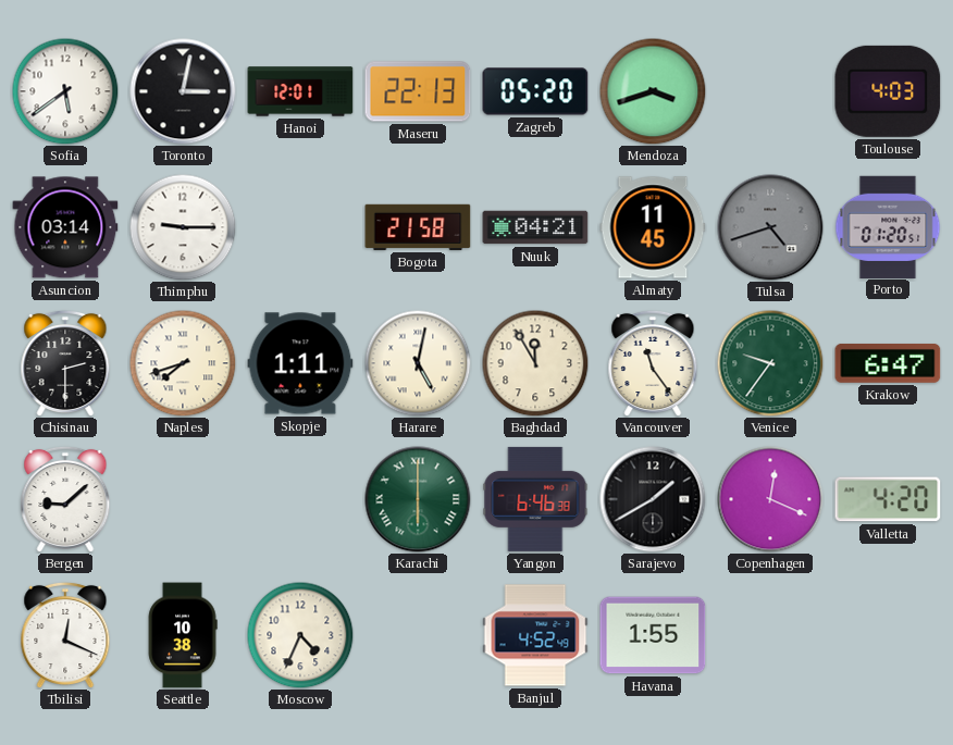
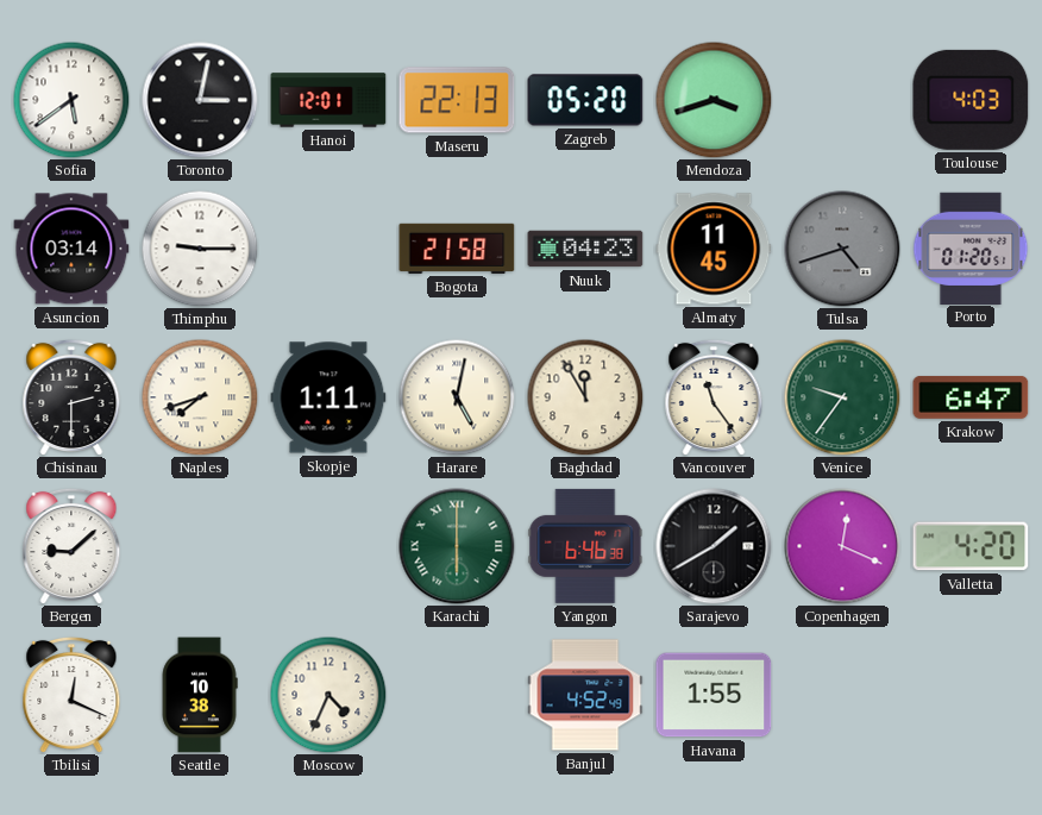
Nuuk: 04:21 -> 04:23
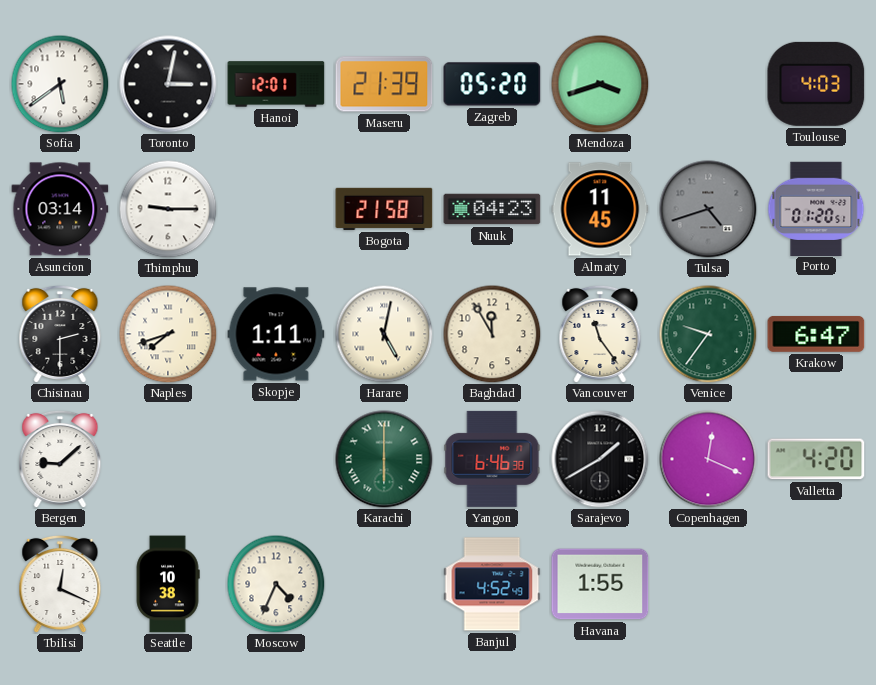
Maseru: 22:13 -> 21:39
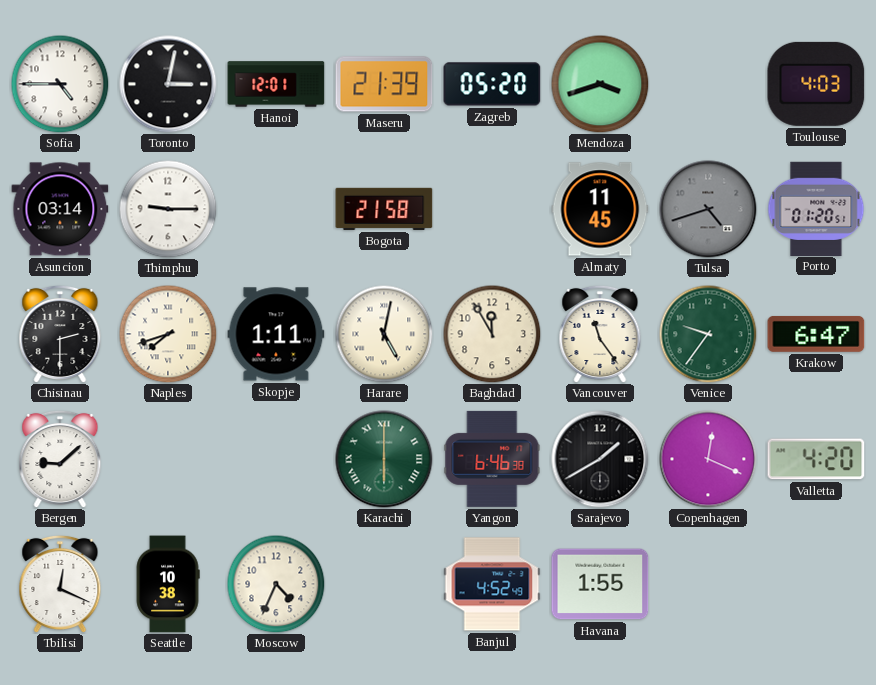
Sofia: 5:39 -> 4:45
Nuuk: 04:23 -> none
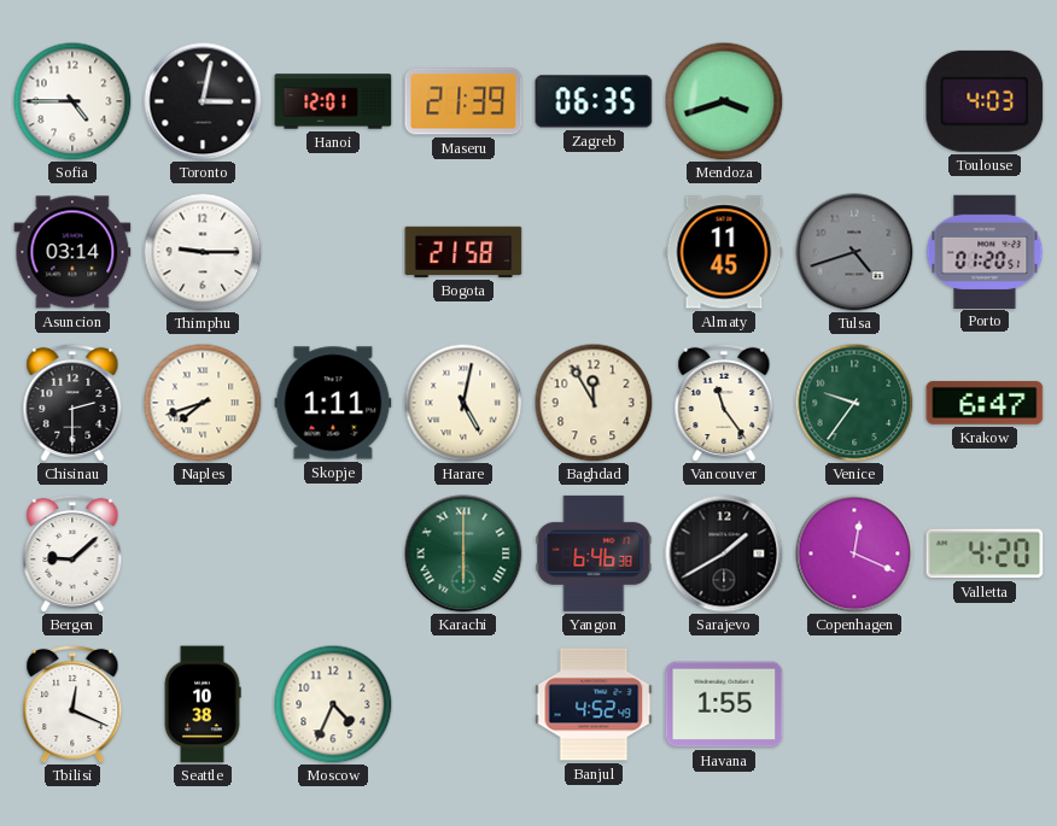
Zagreb: 05:20 -> 06:35
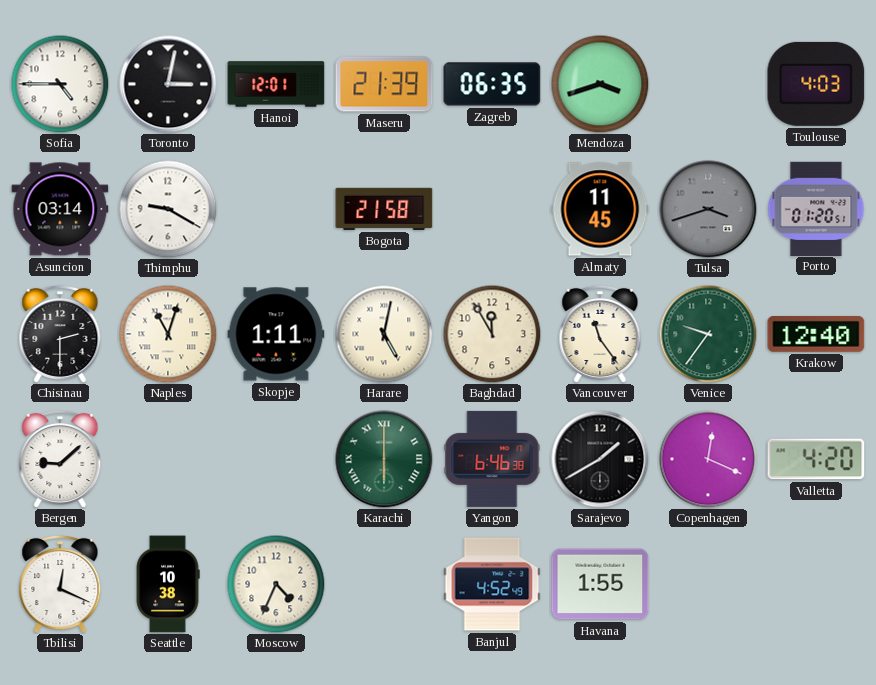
Thimphu: 9:15 -> 9:20
Tulsa: 4:42 -> 3:42
Naples: 7:42 -> 11:03
Krakow: 6:47 -> 12:40
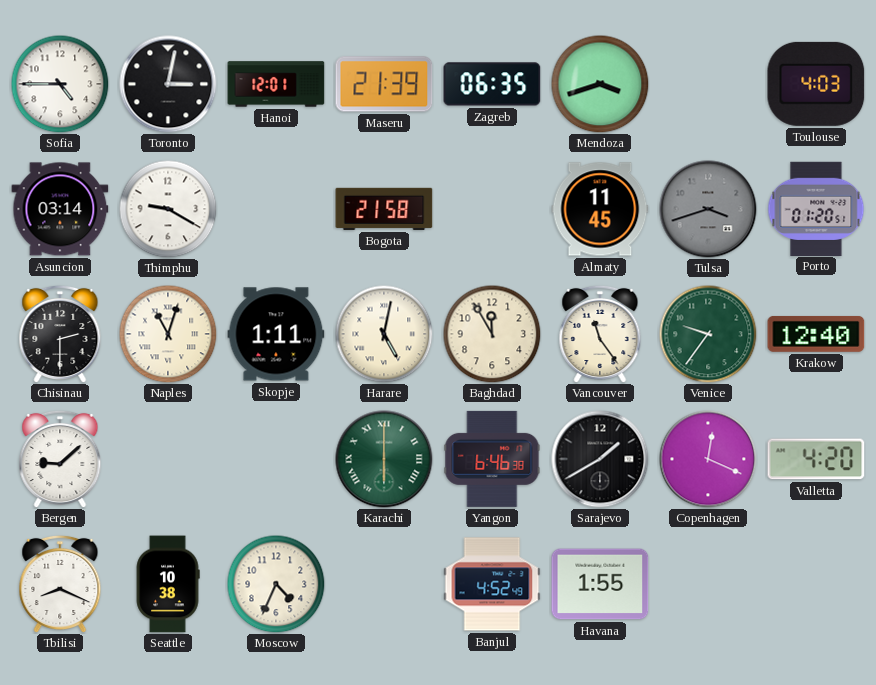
Tbilisi: 12:19 -> 8:19
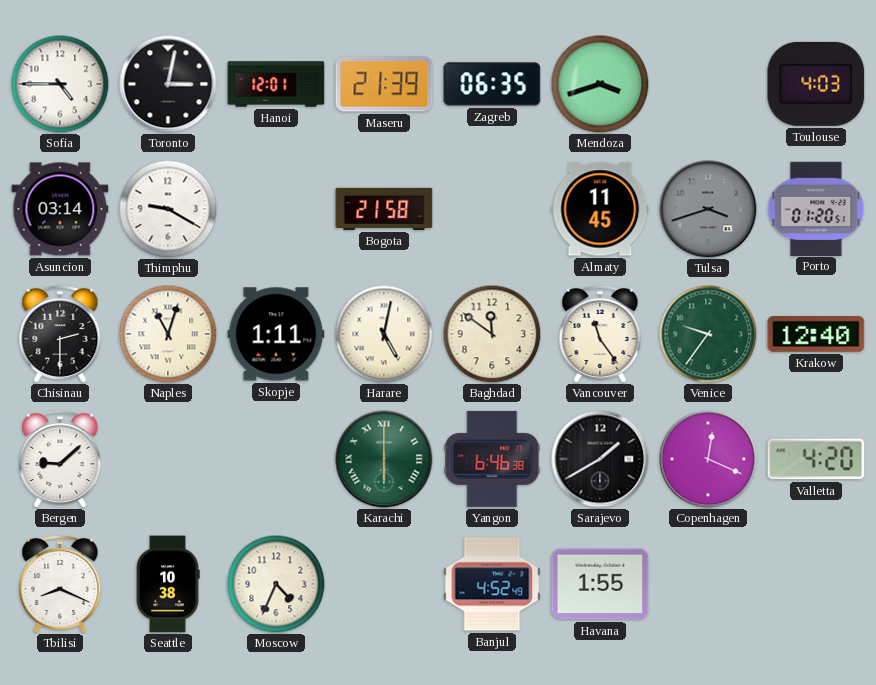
Baghdad: 11:55 -> 11:51
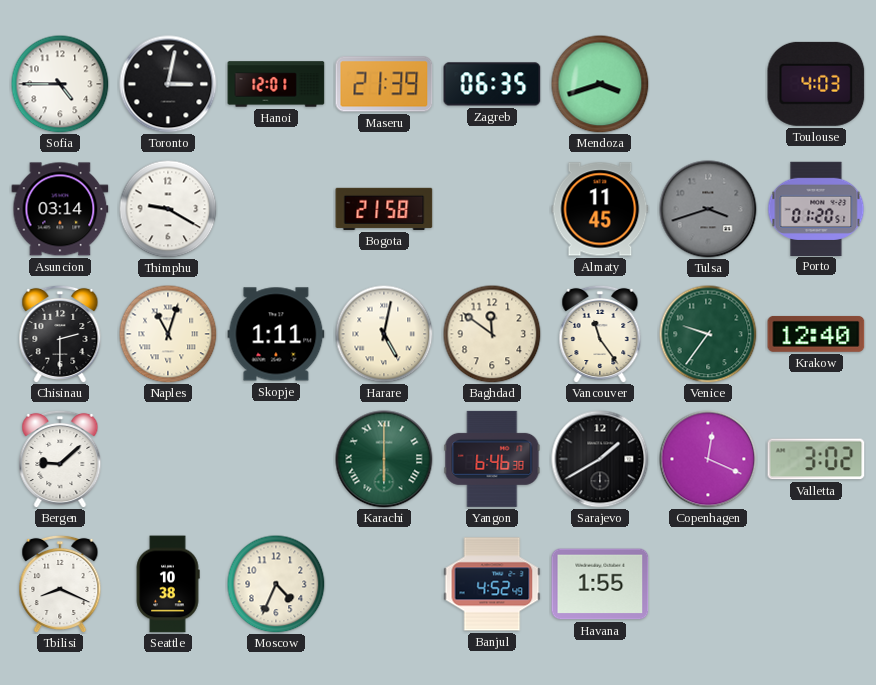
Valletta: 4:20 -> 3:02
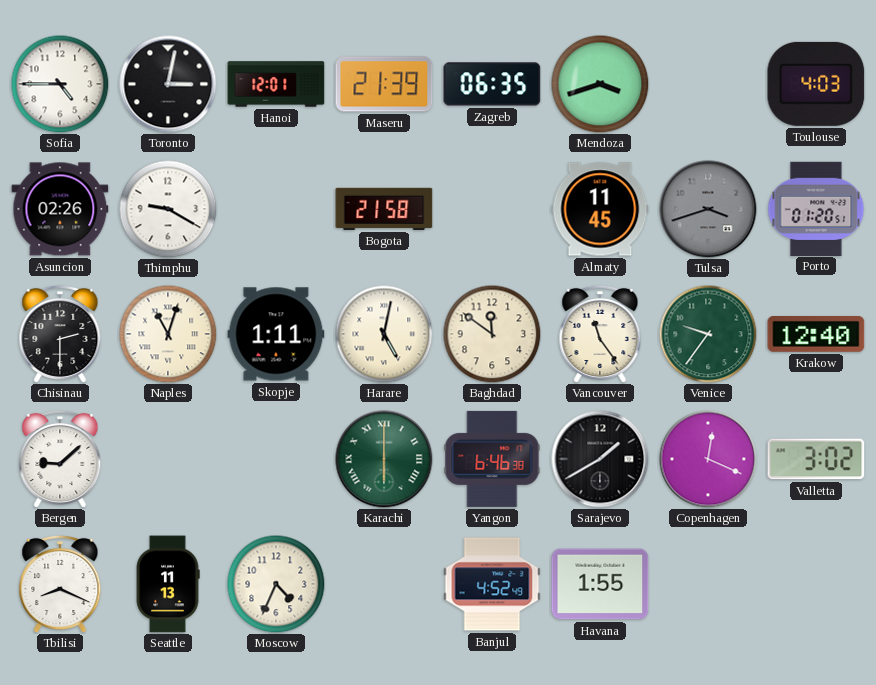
Asuncion: 03:14 -> 02:26
Seattle: 10:38 -> 11:13
